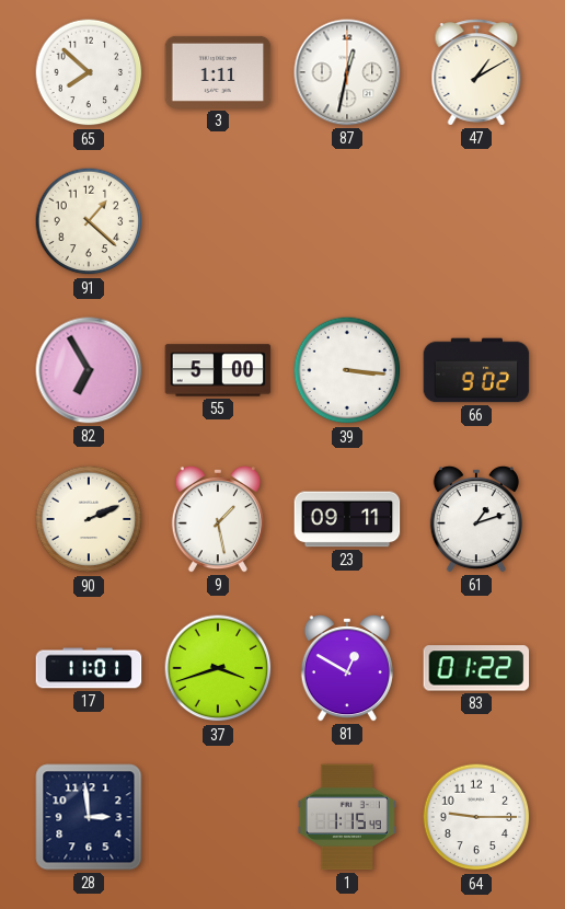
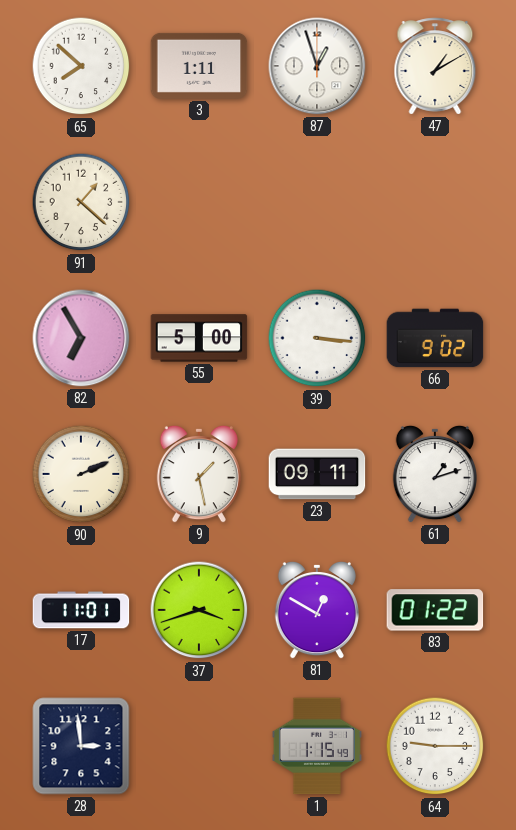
87: 12:32 -> 12:57
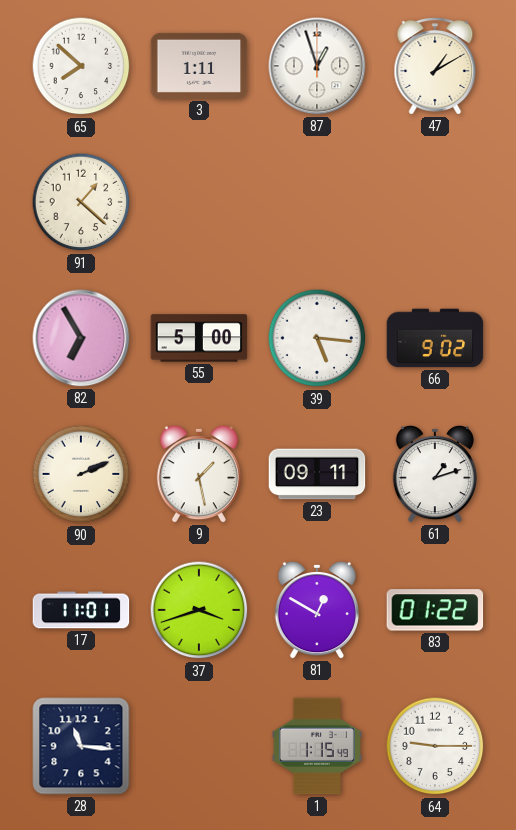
39: 3:16 -> 5:16
28: 2:59 -> 11:16
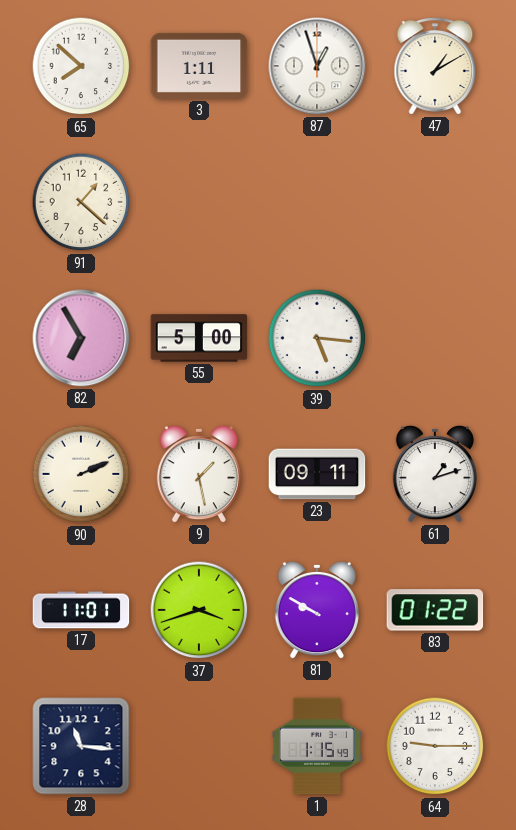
66: 9:02 -> none
81: 12:50 -> 9:50
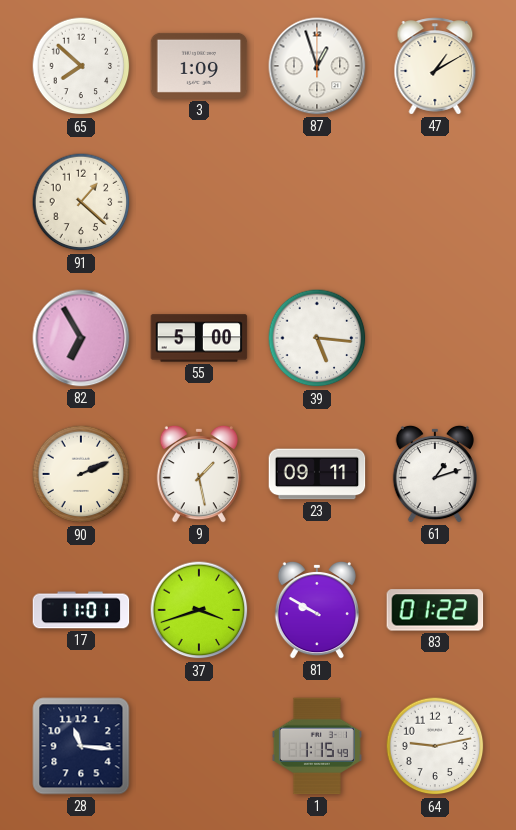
3: 1:11 -> 1:09
64: 9:15 -> 9:13
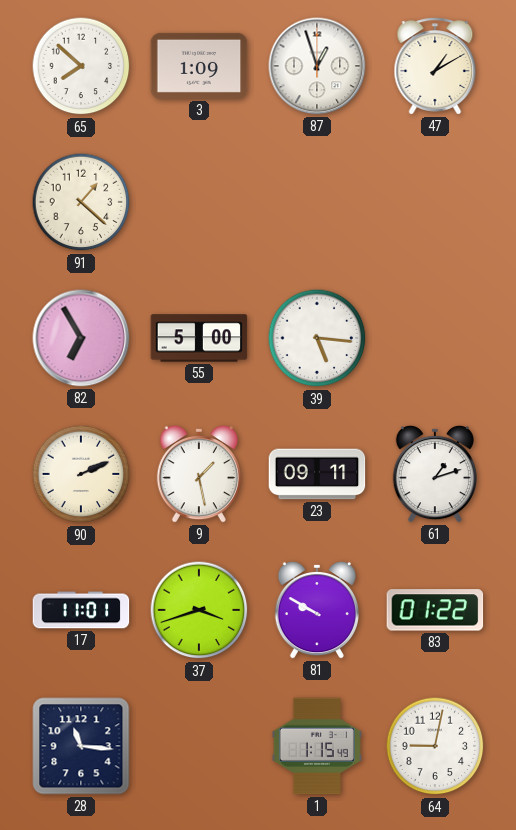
64: 9:13 -> 9:02
